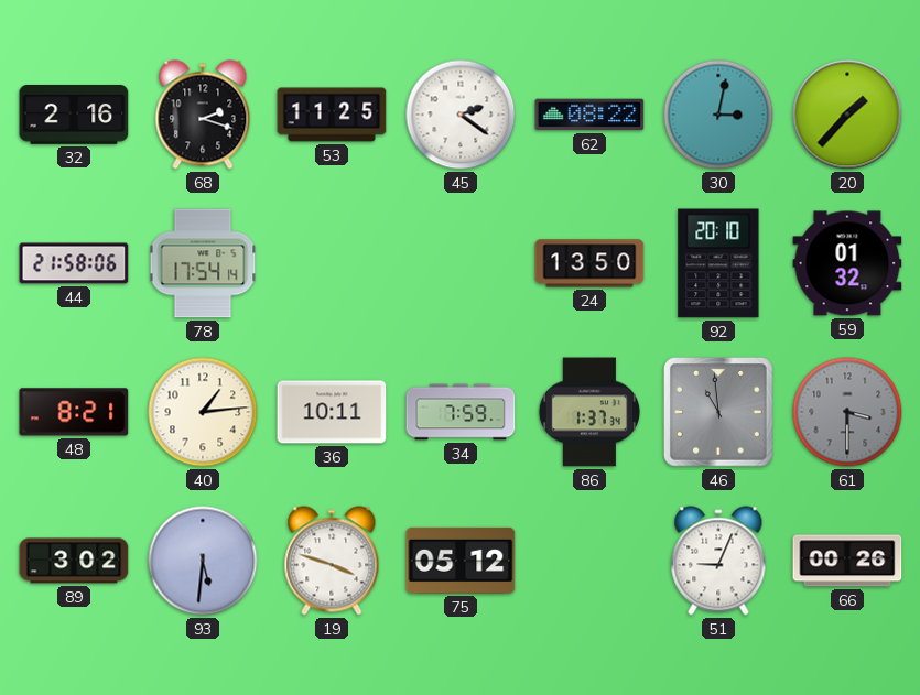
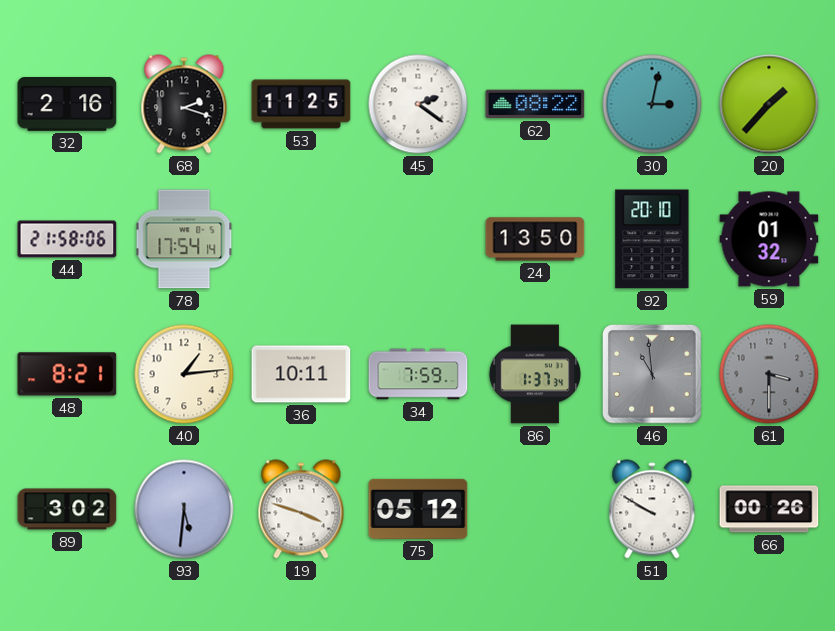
51: 9:04 -> 9:50
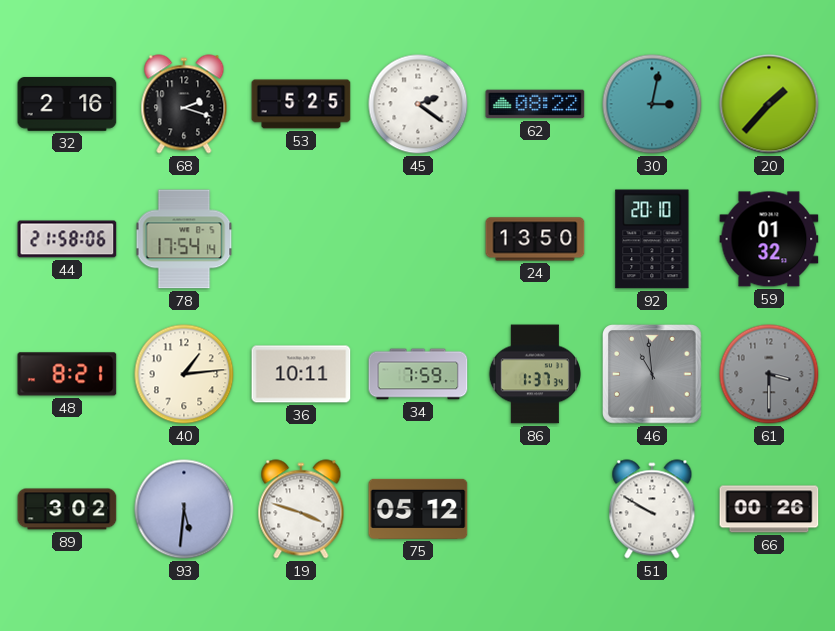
53: 11:25 -> 5:25
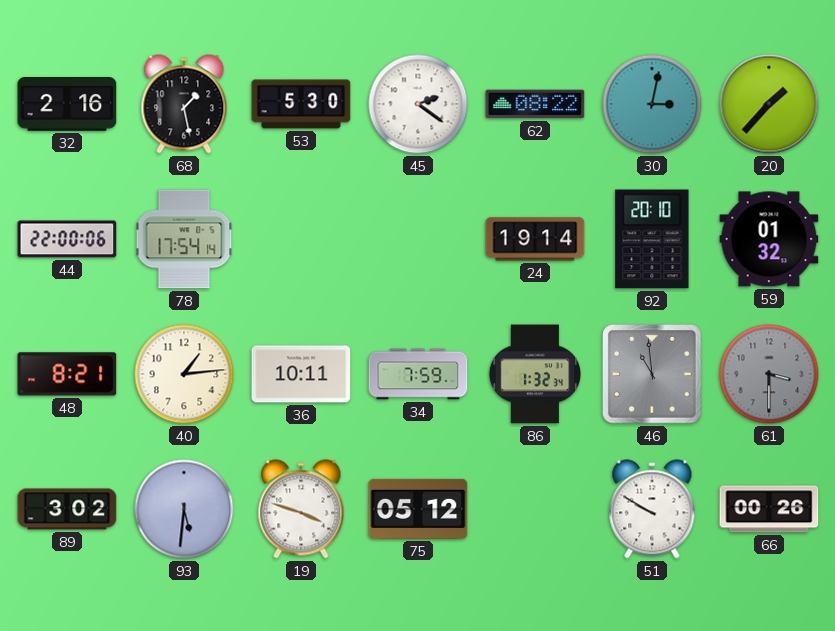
68: 2:18 -> 1:28
53: 5:25 -> 5:30
44: 21:58 -> 22:00
24: 13:50 -> 19:14
86: 1:37 -> 1:32
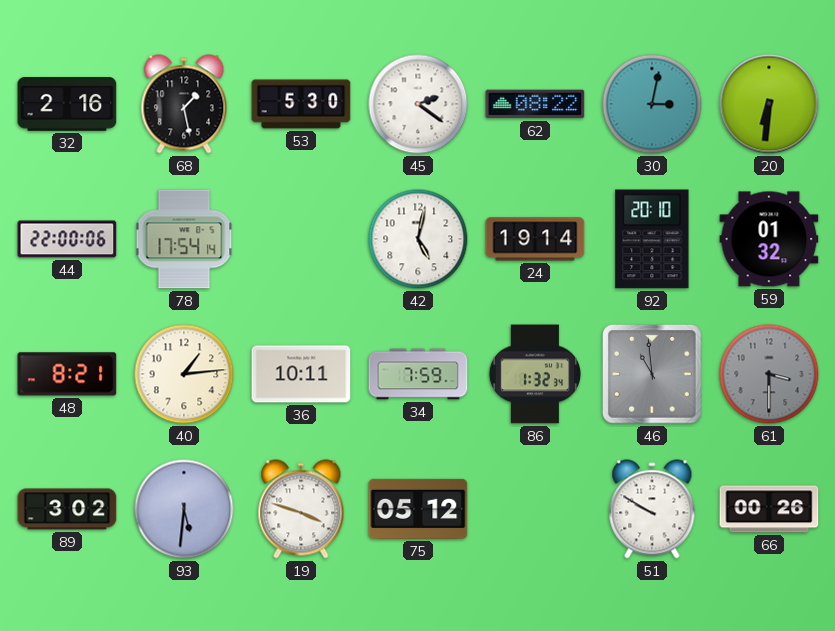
20: 1:37 -> 6:31
42: none -> 5:02
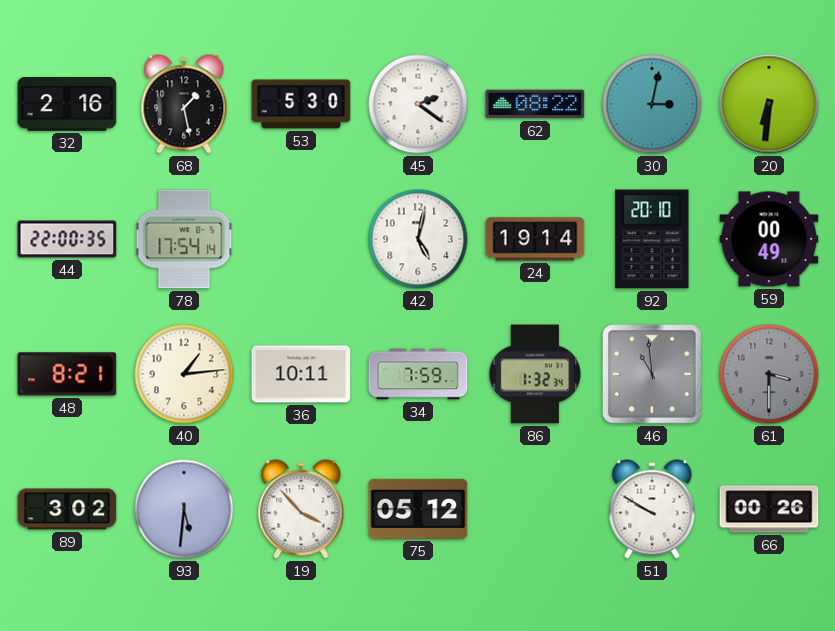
44: 22:00:06 -> 22:00:35
59: 01:32 -> 00:49
19: 3:48 -> 3:53
